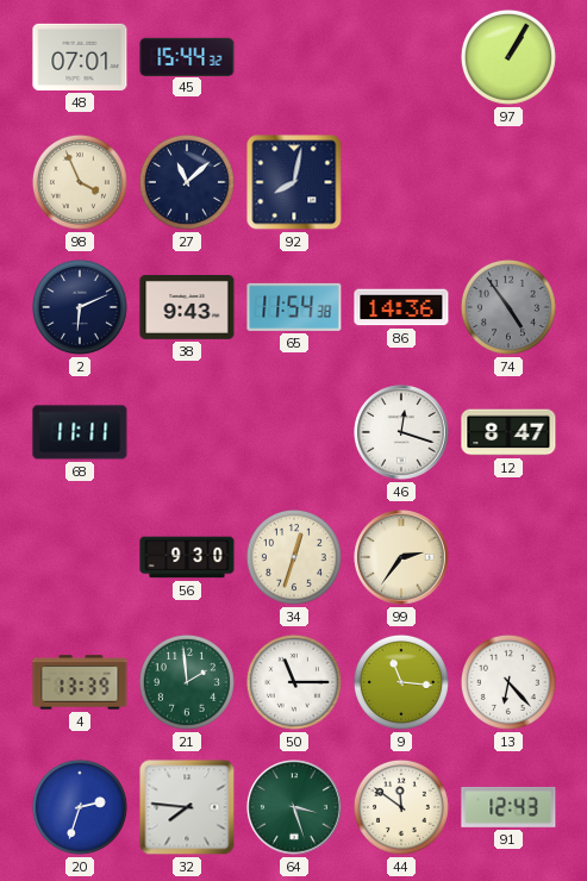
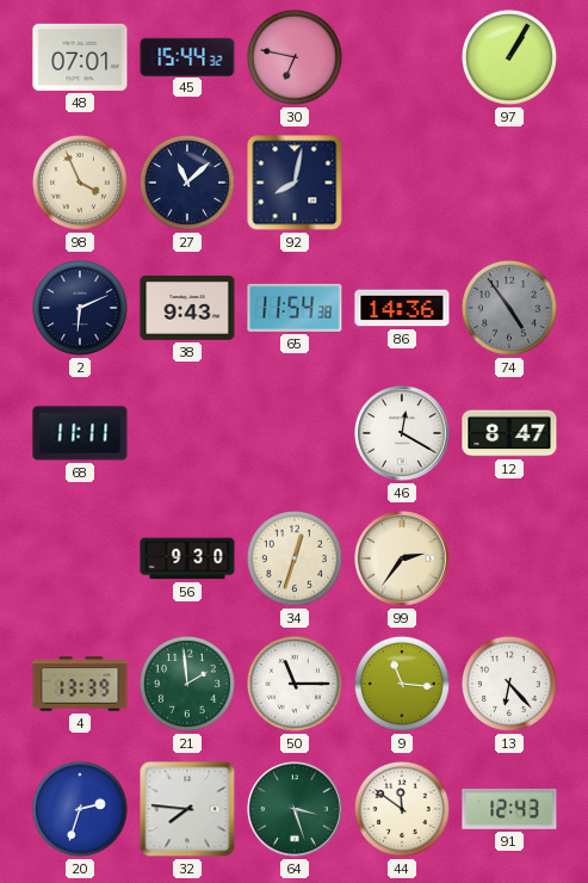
30: none -> 6:47
46: 12:18 -> 12:20
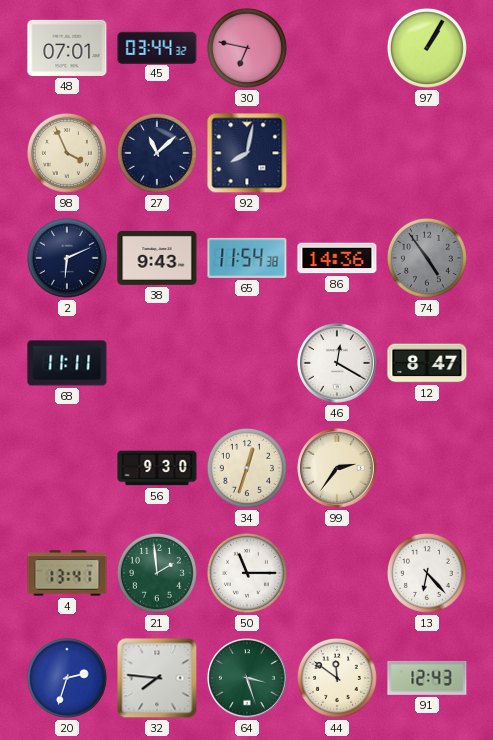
45: 15:44 -> 03:44
4: 13:39 -> 13:41
9: 11:16 -> none
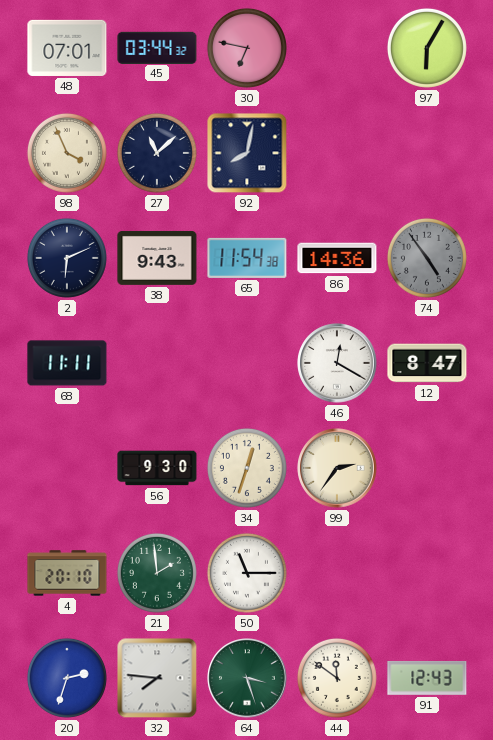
97: 1:05 -> 6:05
4: 13:41 -> 20:10
13: 6:23 -> none
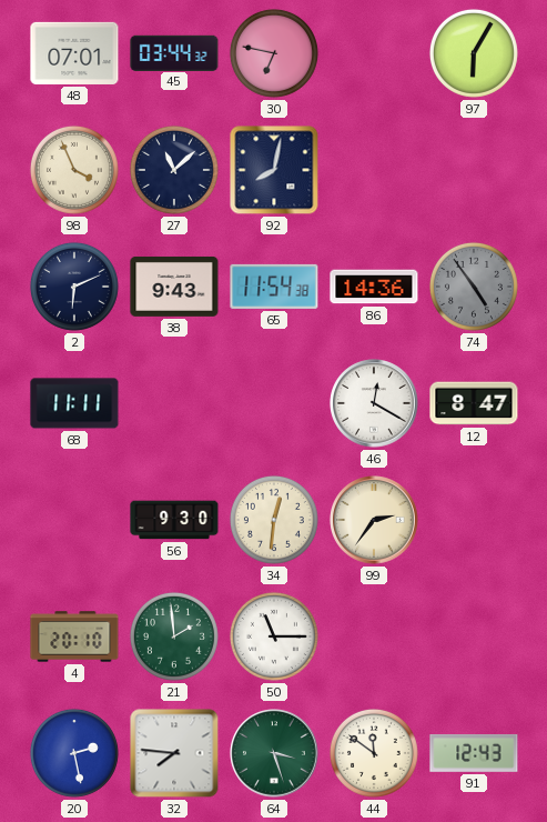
34: 12:33 -> 12:31
20: 2:33 -> 2:28
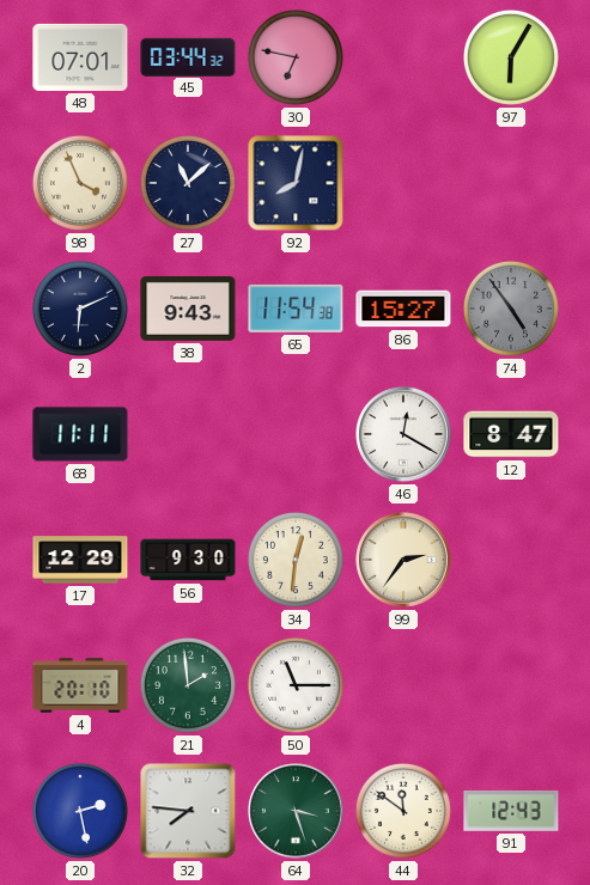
86: 14:36 -> 15:27
17: none -> 12:29
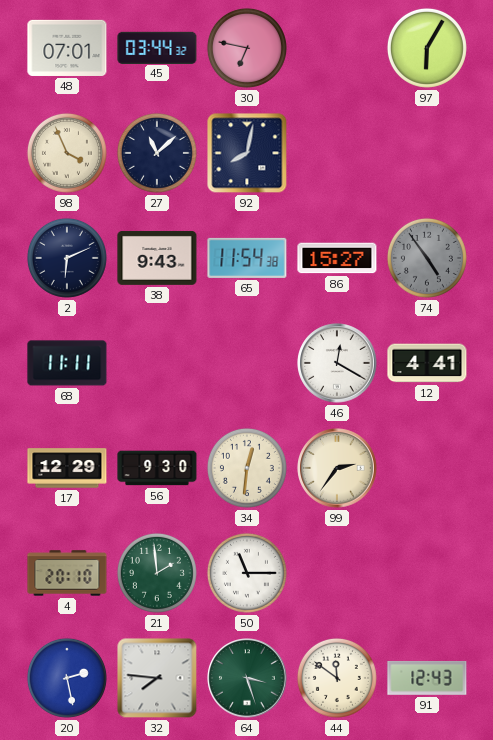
12: 8:47 -> 4:41
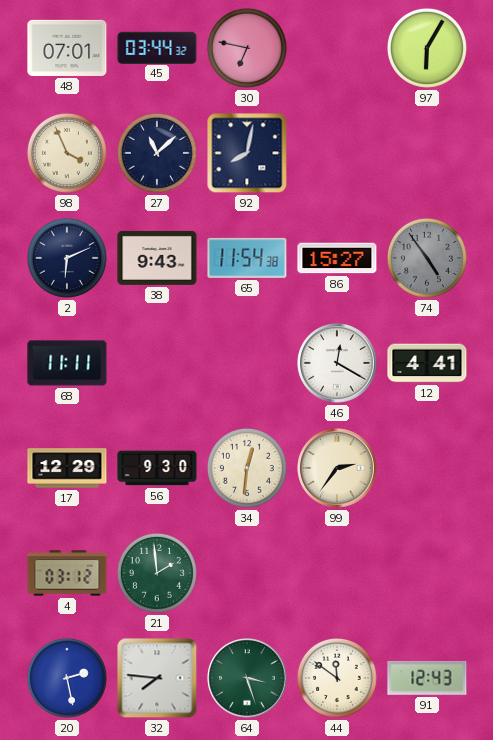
4: 20:10 -> 03:12
50: 11:15 -> none
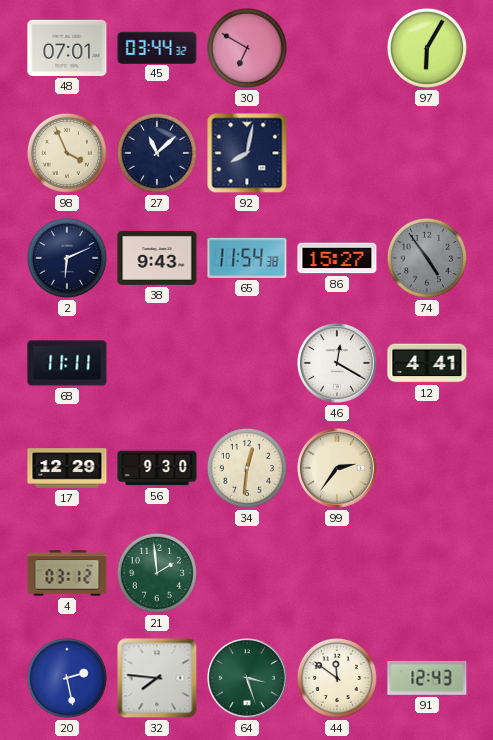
30: 6:47 -> 6:50
